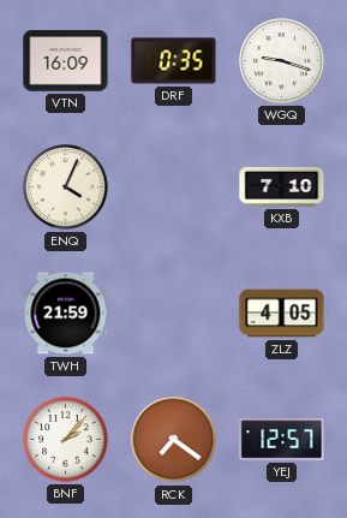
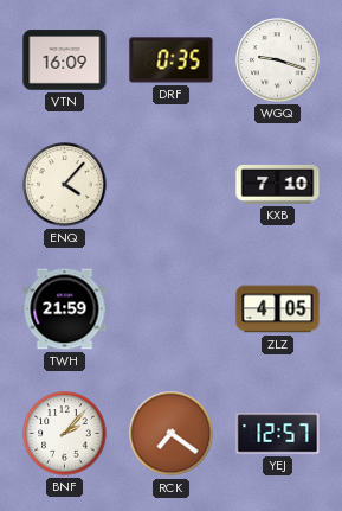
ENQ: 4:04 -> 4:07
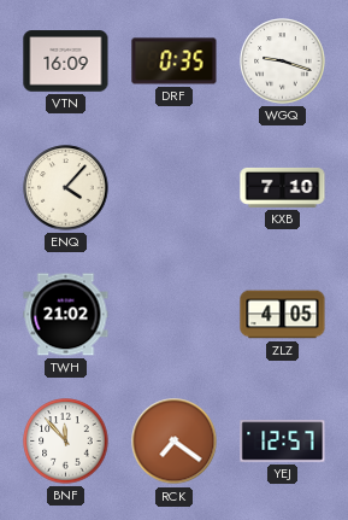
TWH: 21:59 -> 21:02
BNF: 2:07 -> 11:53
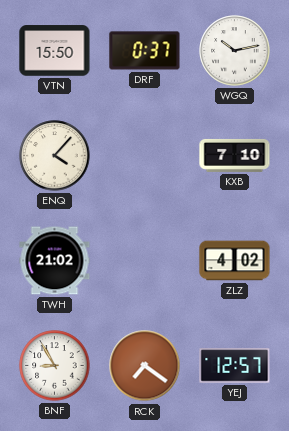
VTN: 16:09 -> 15:50
DRF: 0:35 -> 0:37
WGQ: 9:18 -> 10:13
ZLZ: 4:05 -> 4:02
BNF: 11:53 -> 8:55
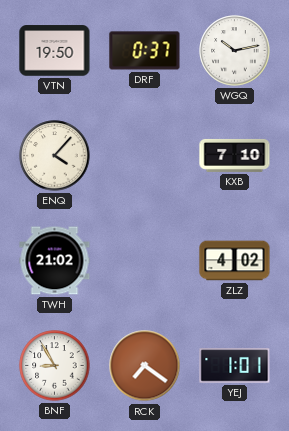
VTN: 15:50 -> 19:50
YEJ: 12:57 -> 1:01
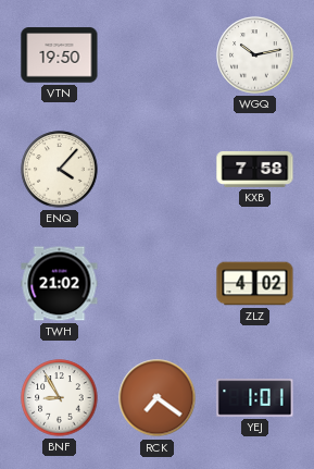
DRF: 0:37 -> none
KXB: 7:10 -> 7:58
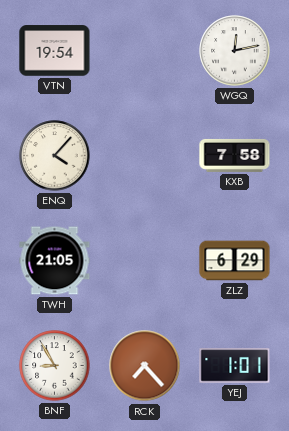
VTN: 19:50 -> 19:54
WGQ: 10:13 -> 12:13
TWH: 21:02 -> 21:05
ZLZ: 4:02 -> 6:29
RCK: 7:21 -> 7:23
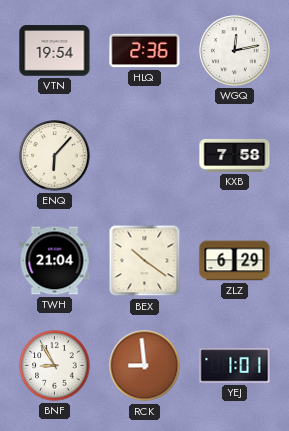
HLQ: none -> 2:36
ENQ: 4:07 -> 6:07
TWH: 21:05 -> 21:04
BEX: none -> 10:21
RCK: 7:23 -> 8:59
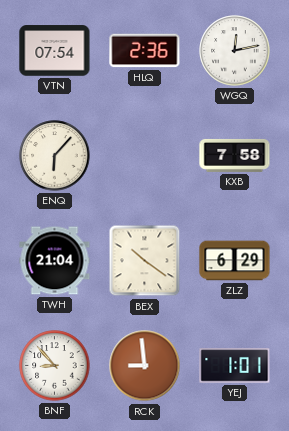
VTN: 19:54 -> 07:54
BNF: 8:55 -> 8:53
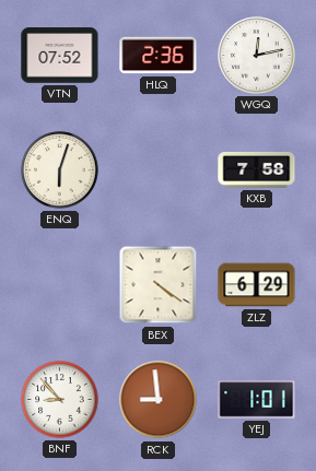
VTN: 07:54 -> 07:52
ENQ: 6:07 -> 6:03
TWH: 21:04 -> none
BEX: 10:21 -> 4:21
